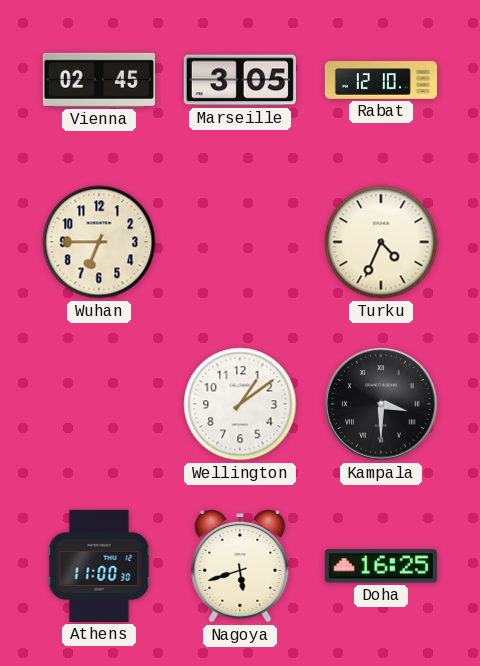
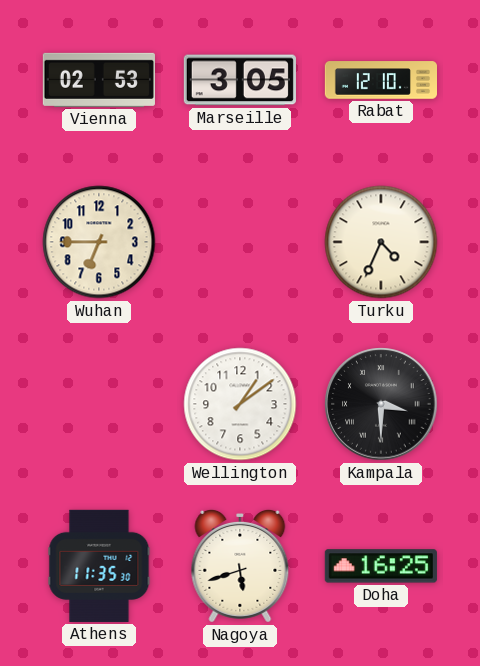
Vienna: 02:45 -> 02:53
Athens: 11:00 -> 11:35
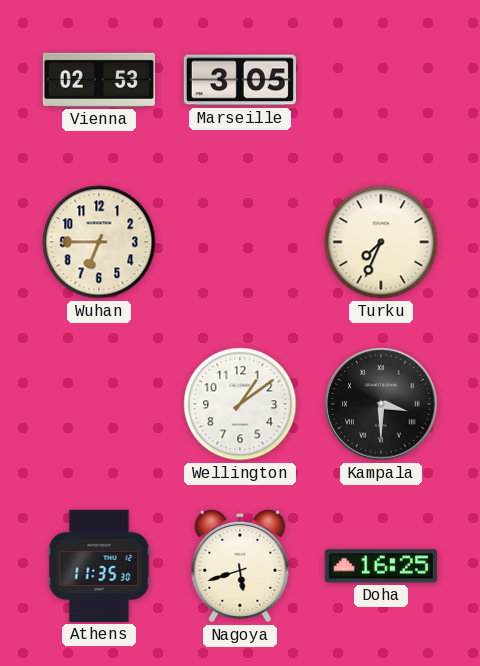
Rabat: 12:10 -> none
Turku: 4:34 -> 7:34
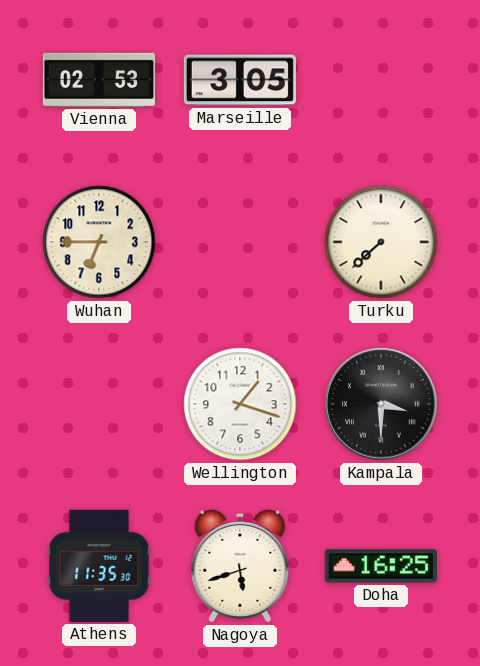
Turku: 7:34 -> 7:38
Wellington: 1:09 -> 1:18
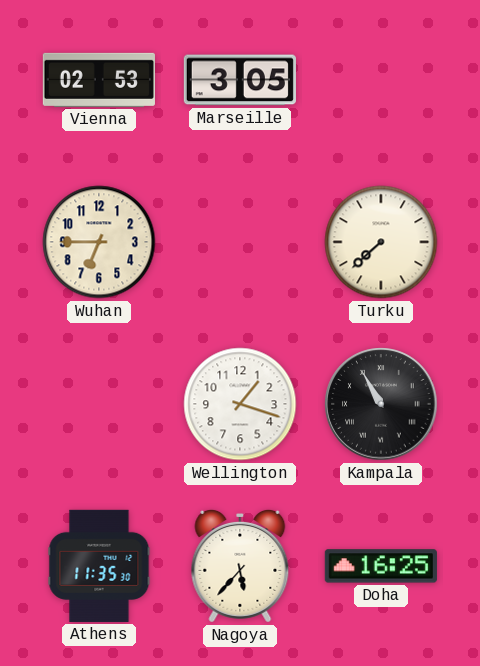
Kampala: 3:30 -> 10:55
Nagoya: 5:42 -> 5:37
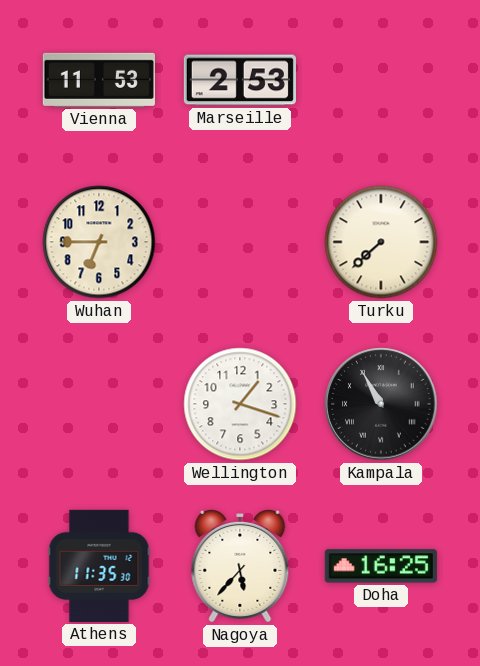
Vienna: 02:53 -> 11:53
Marseille: 3:05 -> 2:53
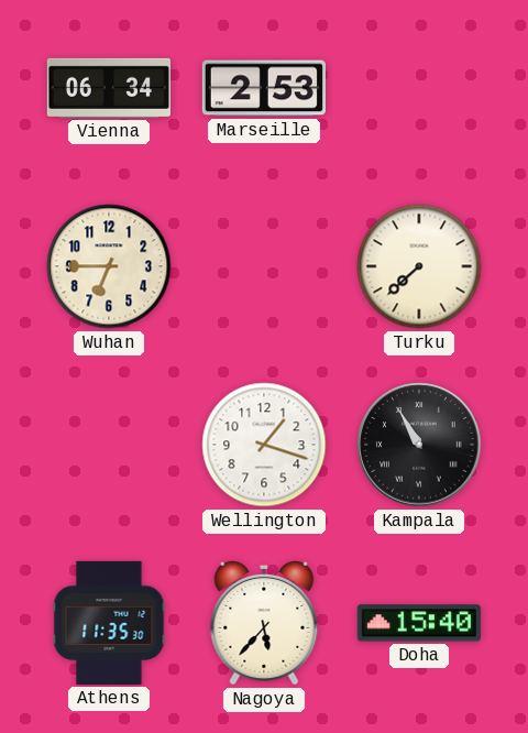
Vienna: 11:53 -> 06:34
Doha: 16:25 -> 15:40
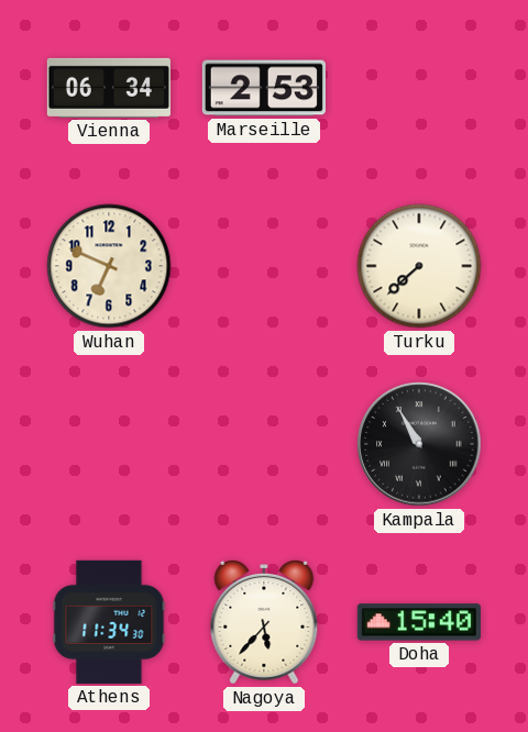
Wuhan: 6:45 -> 6:49
Wellington: 1:18 -> none
Athens: 11:35 -> 11:34
